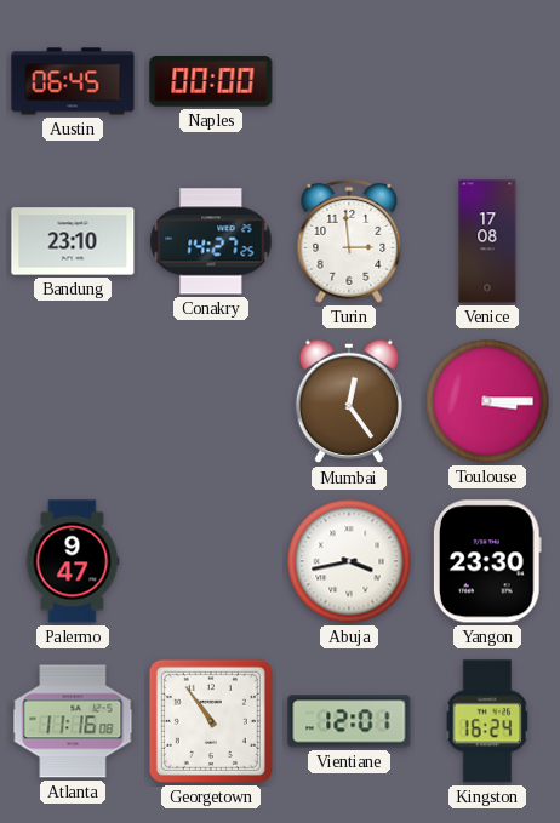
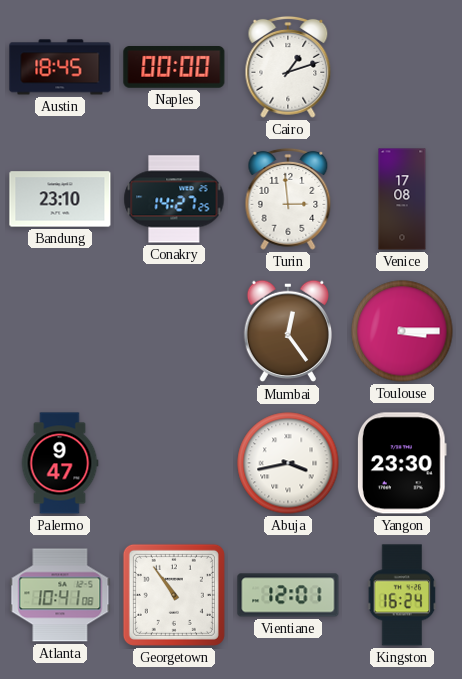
Austin: 06:45 -> 18:45
Cairo: none -> 1:12
Atlanta: 11:16 -> 10:41
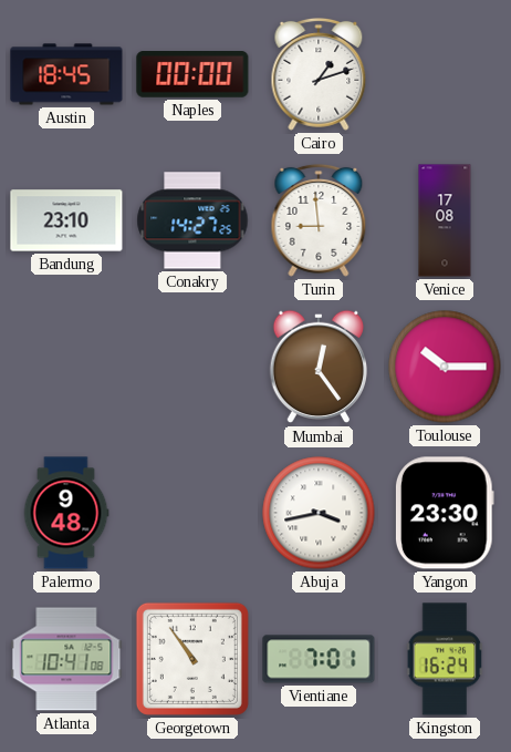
Turin: 2:59 -> 8:59
Toulouse: 3:15 -> 10:15
Palermo: 9:47 -> 9:48
Vientiane: 12:01 -> 7:01
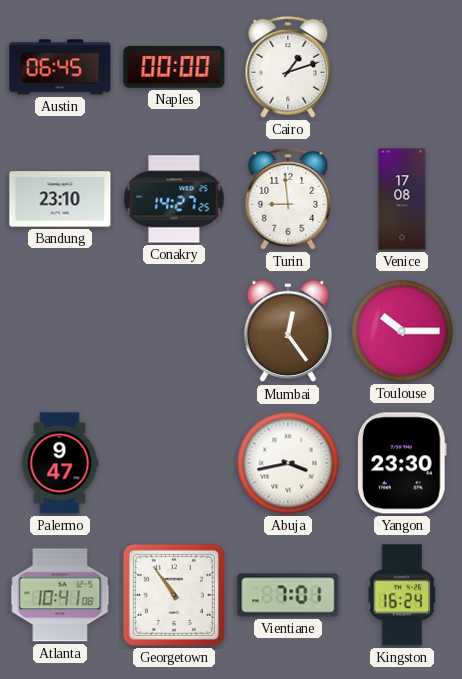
Austin: 18:45 -> 06:45
Palermo: 9:48 -> 9:47
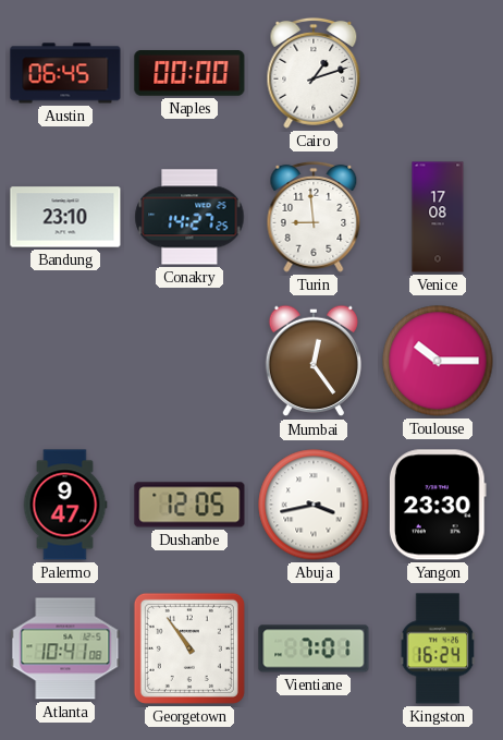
Dushanbe: none -> 12:05
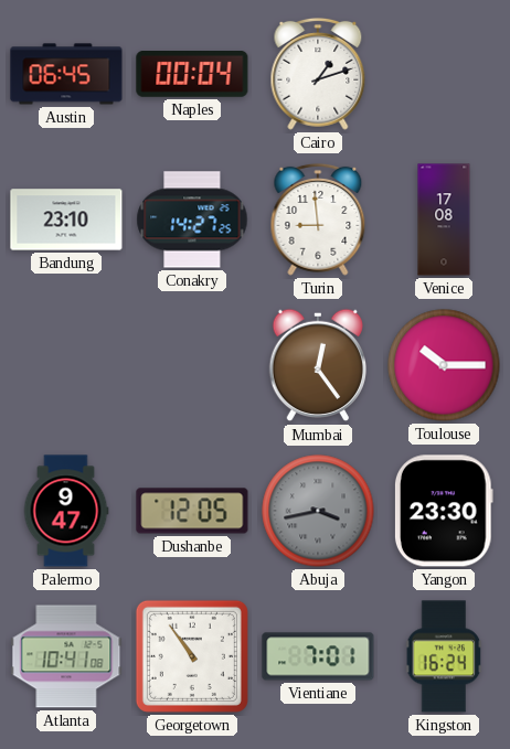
Naples: 00:00 -> 00:04
Abuja dial: white -> grey
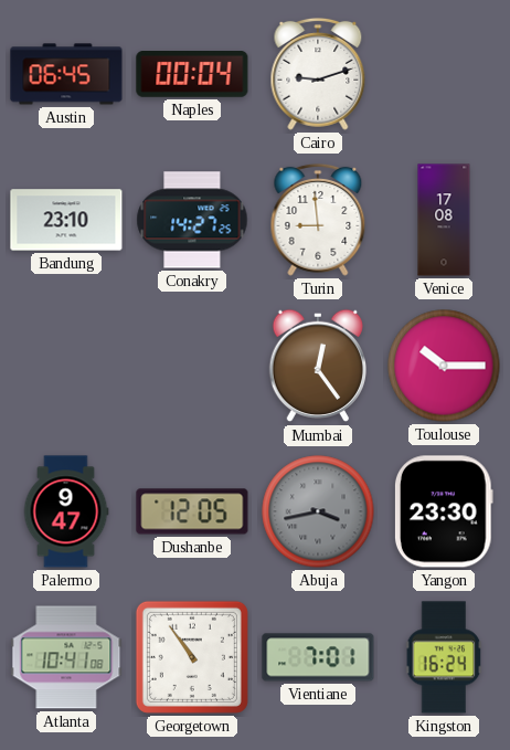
Cairo: 1:12 -> 9:12
